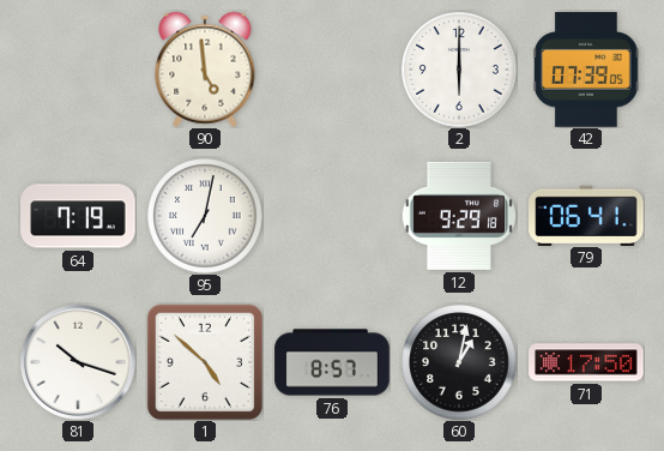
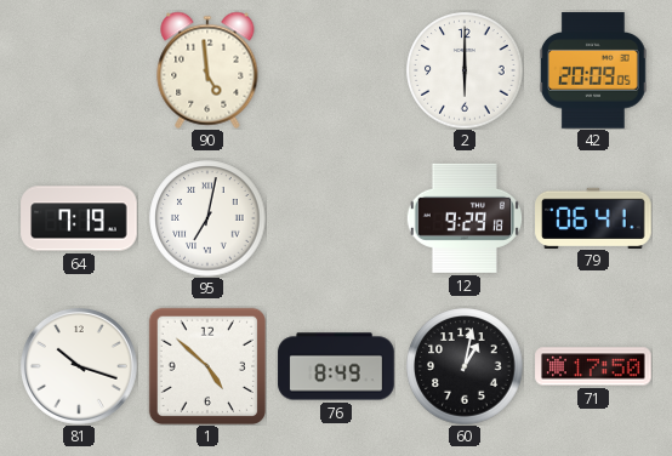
42: 07:39 -> 20:09
76: 8:57 -> 8:49
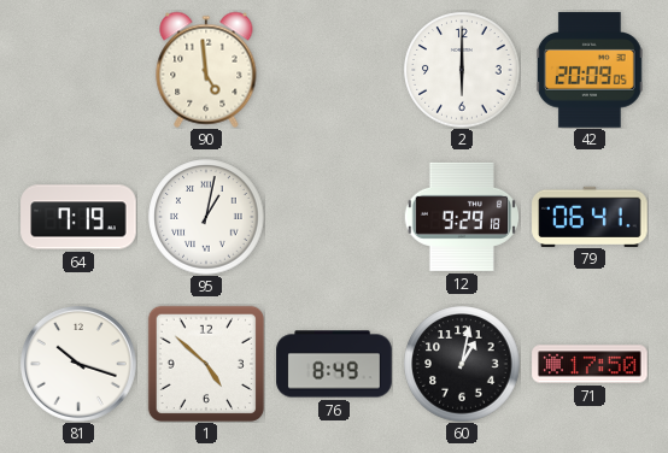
95: 7:02 -> 1:02
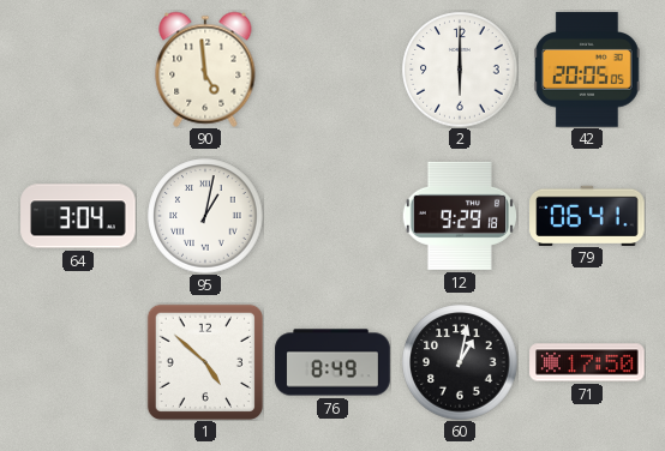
42: 20:09 -> 20:05
64: 7:19 -> 3:04
81: 10:18 -> none
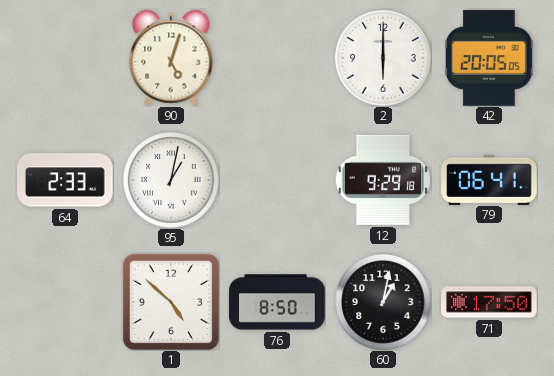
90: 4:59 -> 5:03
64: 3:04 -> 2:33
76: 8:49 -> 8:50
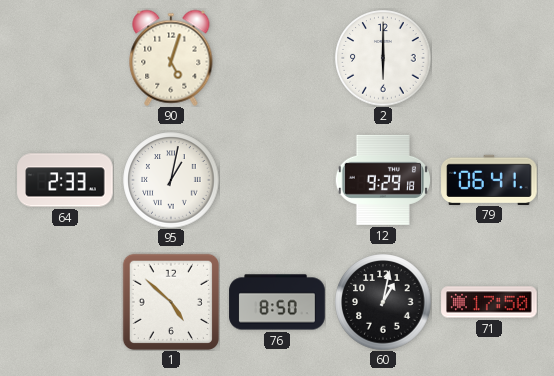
42: 20:05 -> none
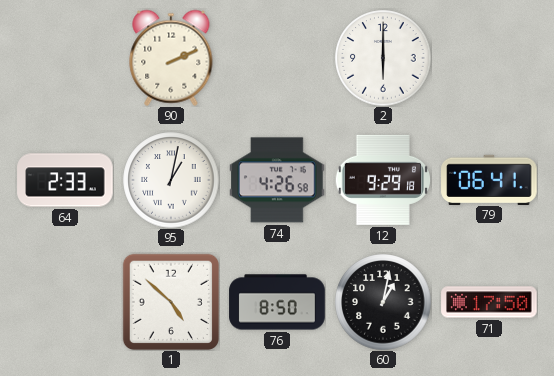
90: 5:03 -> 2:11
74: none -> 4:26
